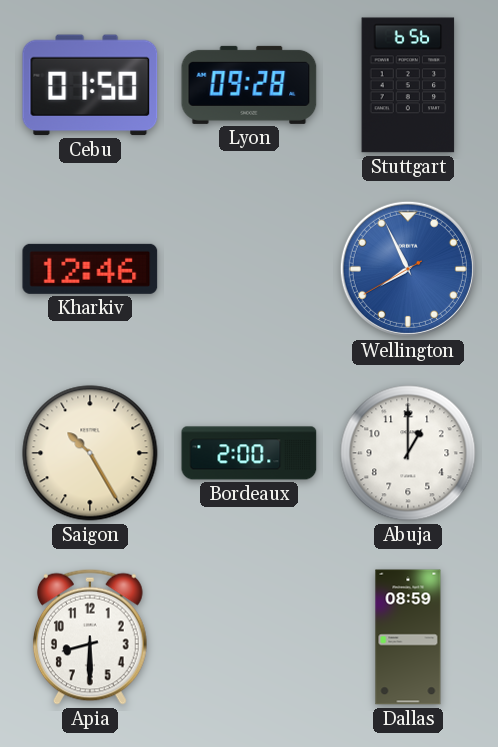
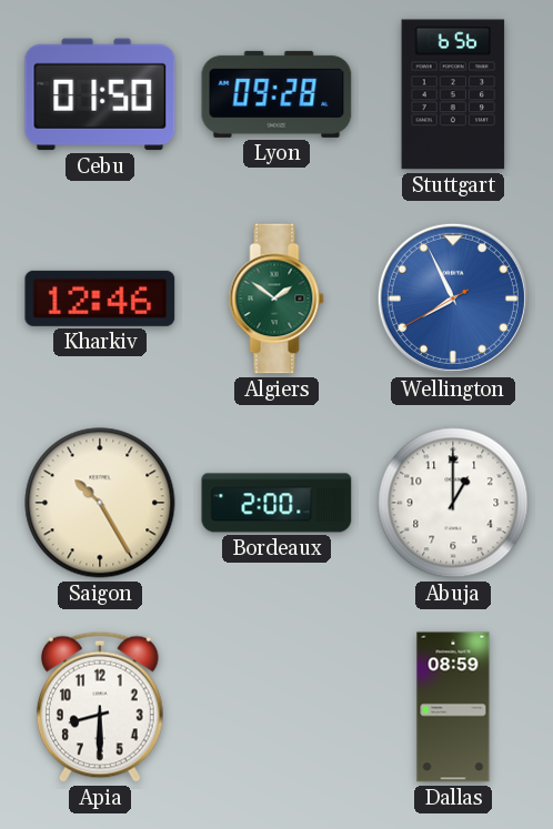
Algiers: none -> 1:51
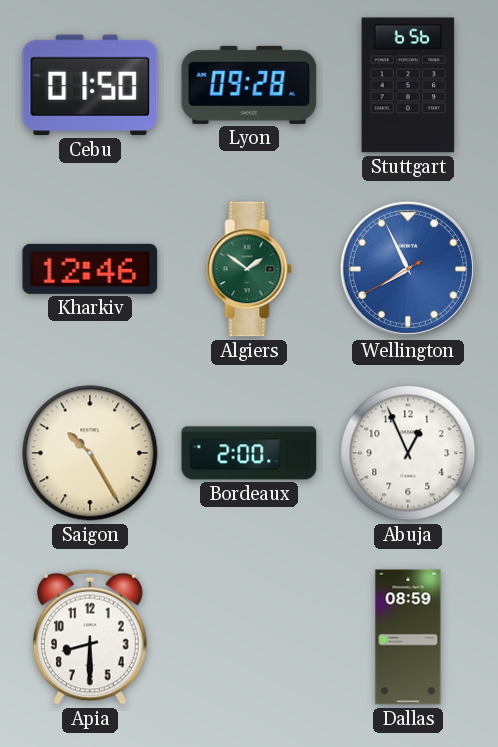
Abuja: 1:00 -> 12:56
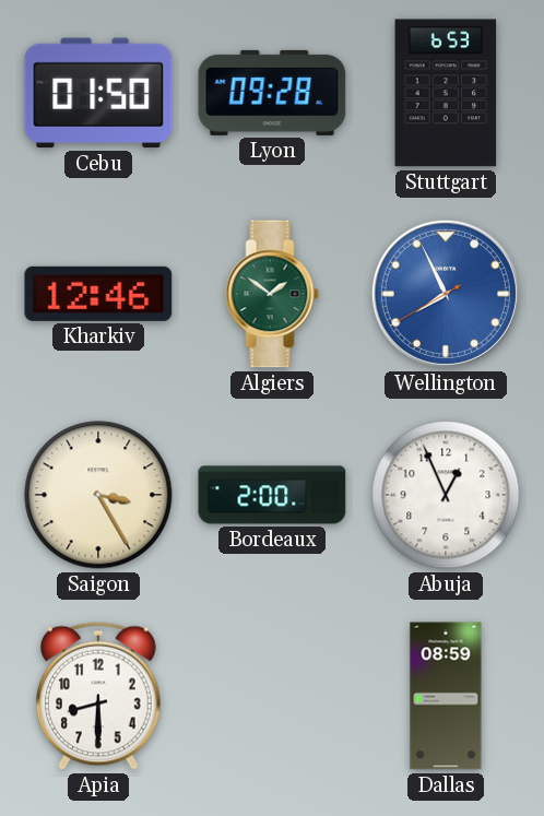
Stuttgart: 6:56 -> 6:53
Saigon: 10:25 -> 3:25
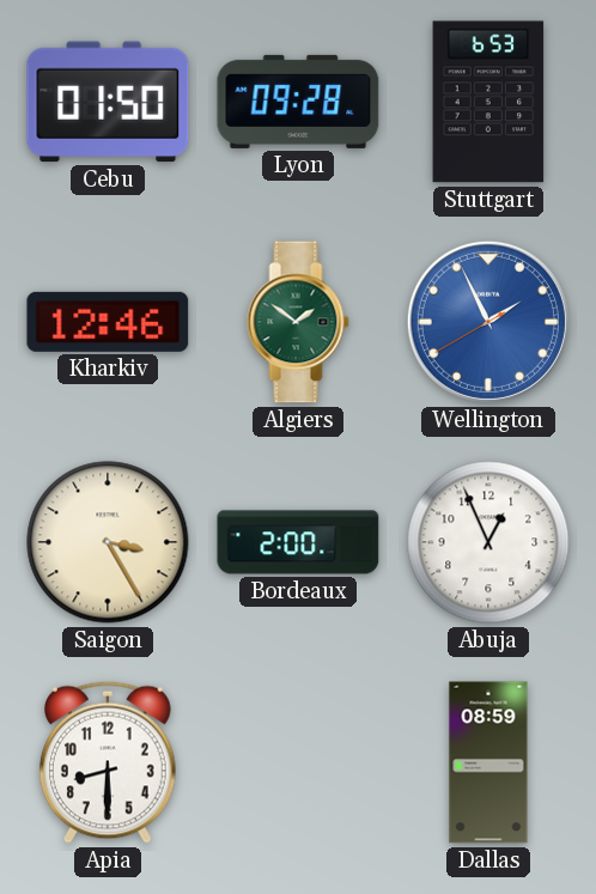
Wellington: 7:55 -> 1:55
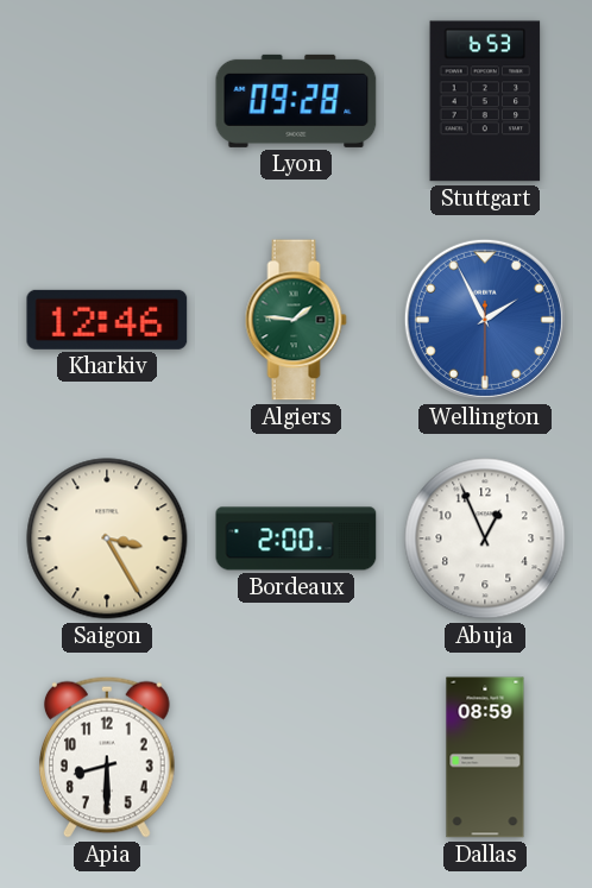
Cebu: 01:50 -> none
Algiers: 1:51 -> 1:46
Wellington: 1:55:40 -> 1:55:30
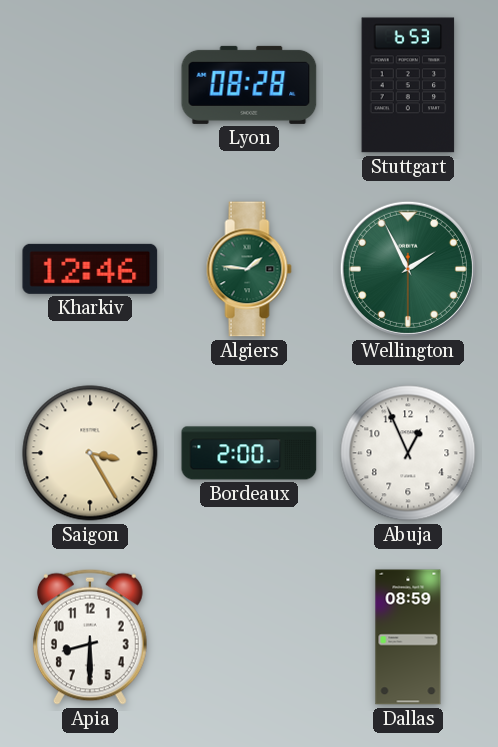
Lyon: 09:28 -> 08:28
Wellington dial: blue -> green
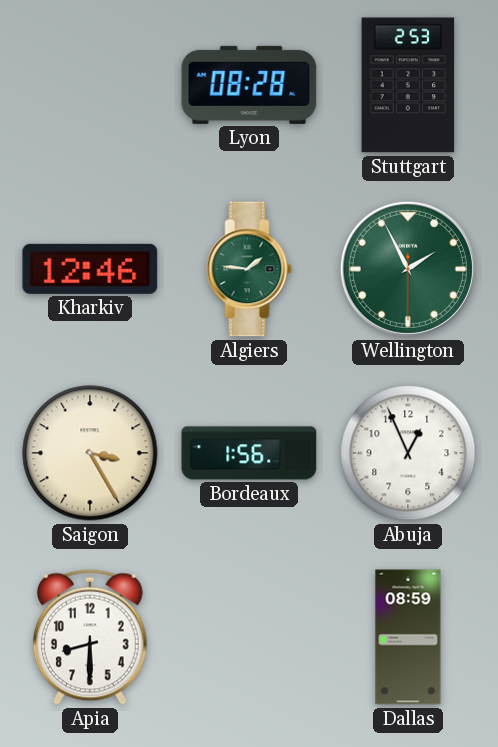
Stuttgart: 6:53 -> 2:53
Bordeaux: 2:00 -> 1:56
